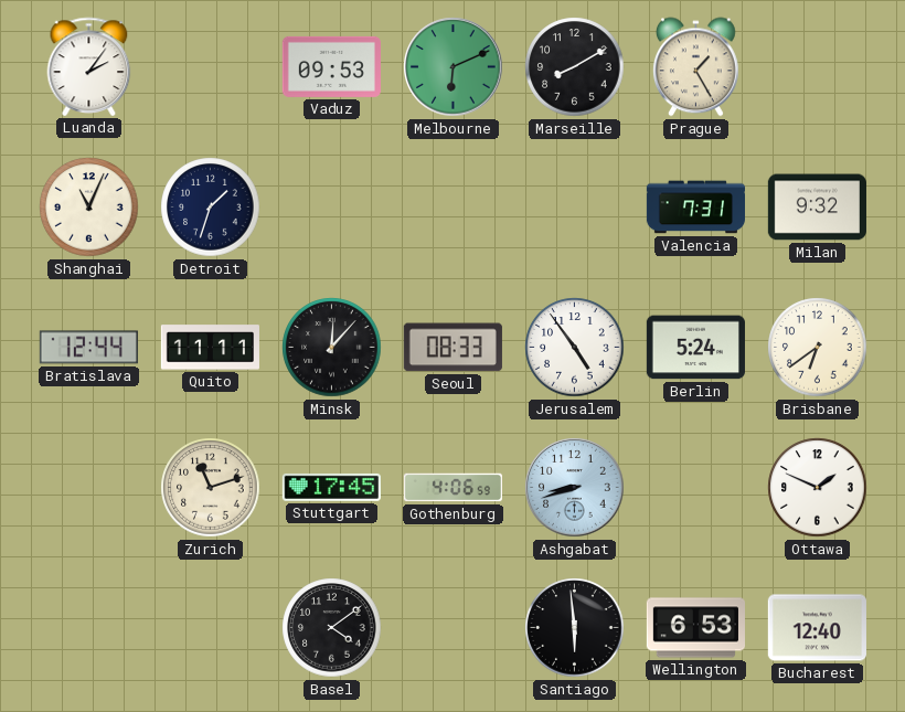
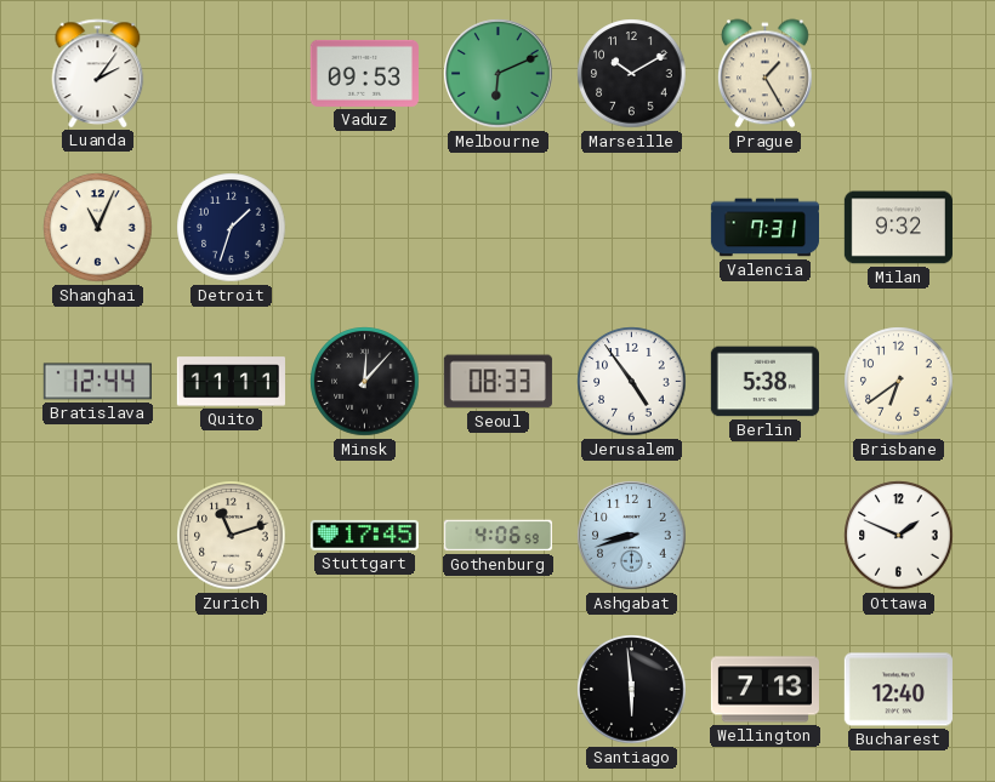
Marseille: 8:10 -> 10:10
Berlin: 5:24 -> 5:38
Basel: 4:09 -> none
Wellington: 6:53 -> 7:13
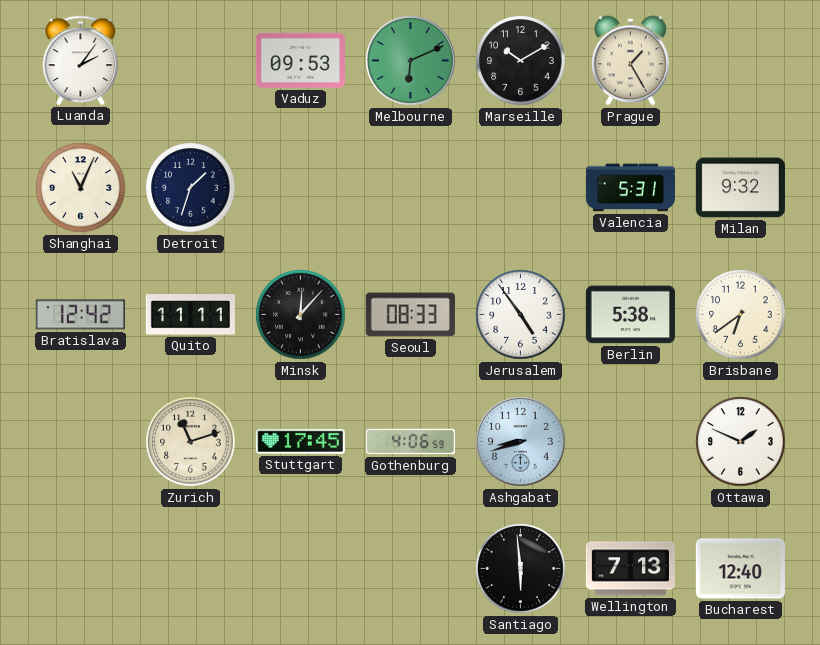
Valencia: 7:31 -> 5:31
Bratislava: 12:44 -> 12:42
